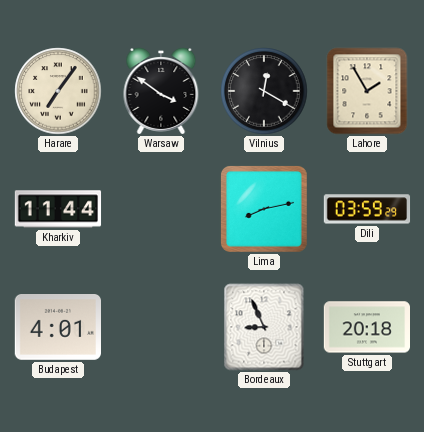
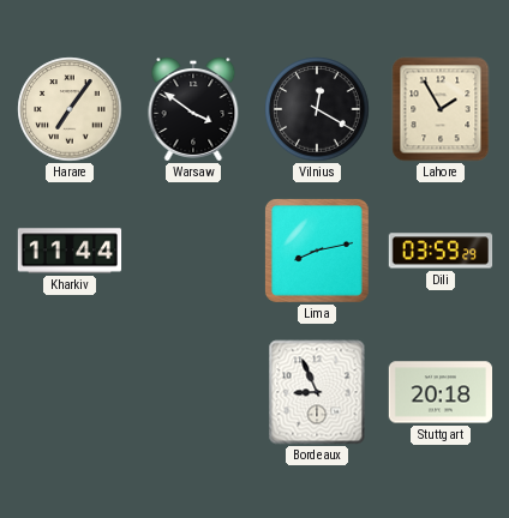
Budapest: 4:01 -> none
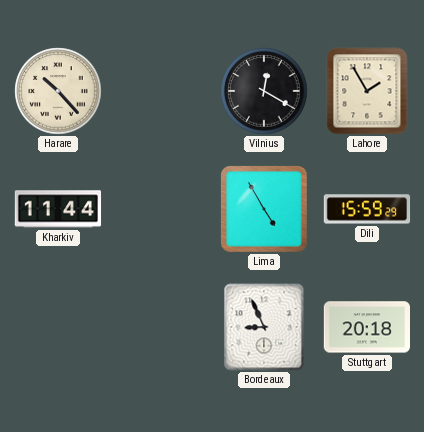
Harare: 7:06 -> 10:23
Warsaw: 3:51 -> none
Lima: 8:13 -> 4:55
Dili: 03:59 -> 15:59
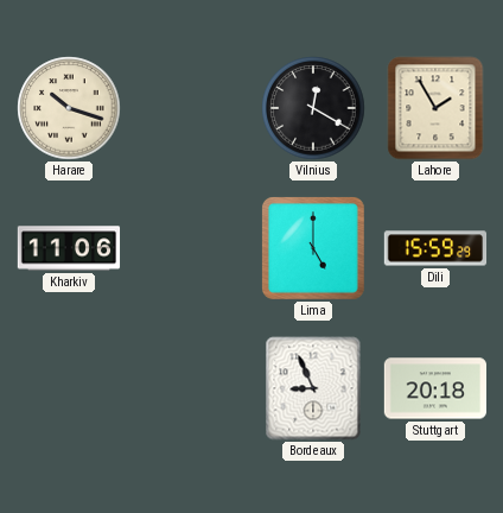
Harare: 10:23 -> 10:18
Kharkiv: 11:44 -> 11:06
Lima: 4:55 -> 5:00
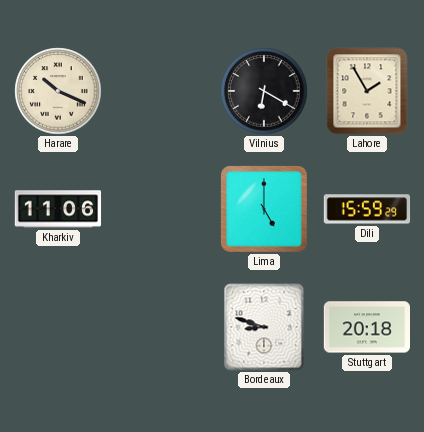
Harare: 10:18 -> 10:19
Vilnius: 12:20 -> 6:20
Bordeaux: 8:56 -> 8:48
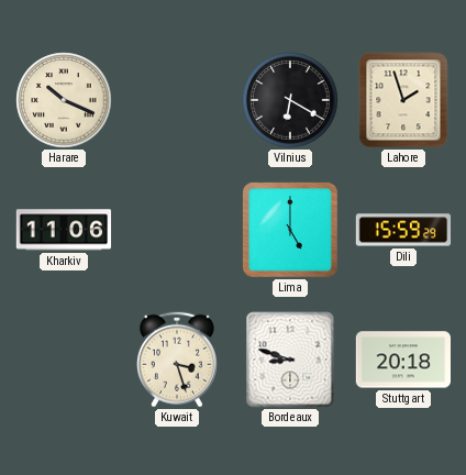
Lahore: 1:55 -> 1:57
Kuwait: none -> 3:27
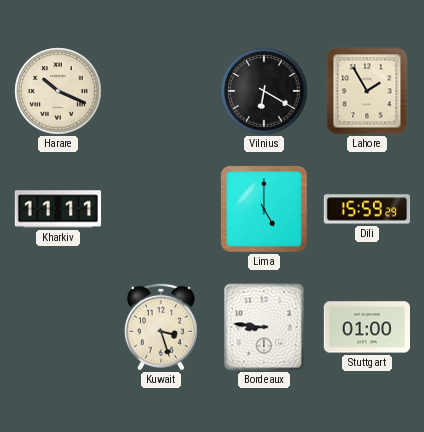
Lahore: 1:57 -> 1:55
Kharkiv: 11:06 -> 11:11
Bordeaux: 8:48 -> 8:46
Stuttgart: 20:18 -> 01:00
